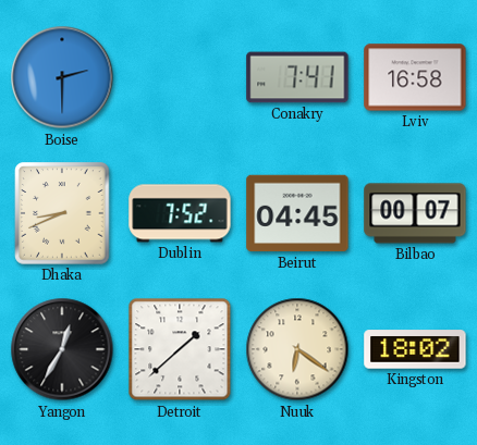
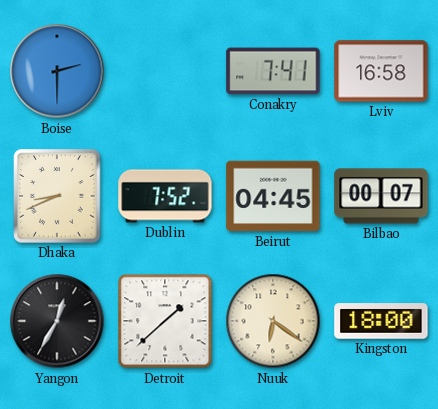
Kingston: 18:02 -> 18:00
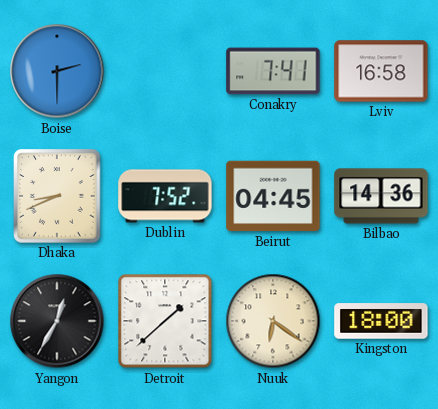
Bilbao: 00:07 -> 14:36
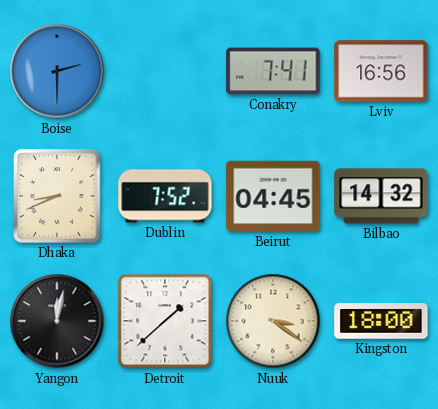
Lviv: 16:58 -> 16:56
Bilbao: 14:36 -> 14:32
Yangon: 12:35 -> 12:02
Nuuk: 6:21 -> 3:21
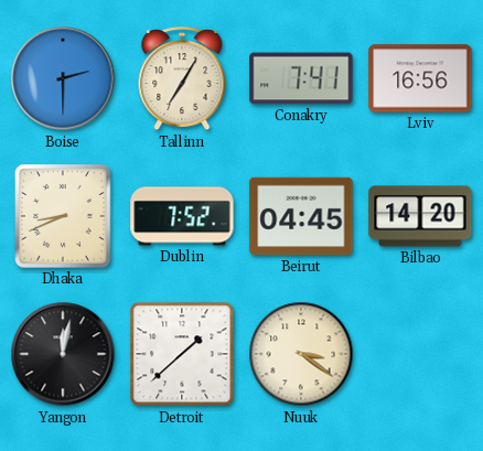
Tallinn: none -> 7:05
Bilbao: 14:32 -> 14:20
Kingston: 18:00 -> none
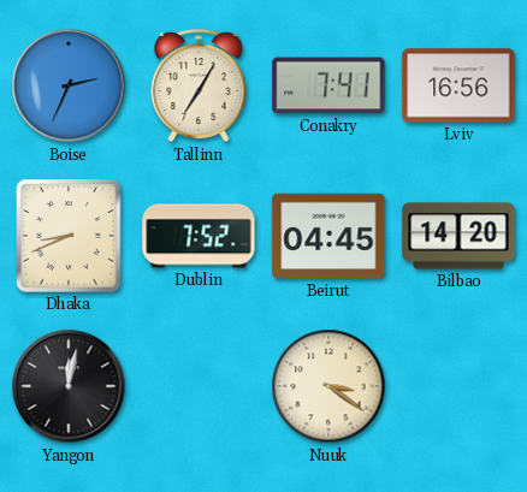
Boise: 2:30 -> 2:34
Detroit: 1:38 -> none
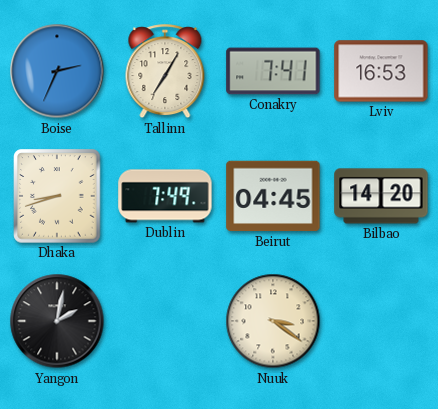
Lviv: 16:56 -> 16:53
Dhaka: 8:41 -> 8:42
Dublin: 7:52 -> 7:49
Yangon: 12:02 -> 2:02
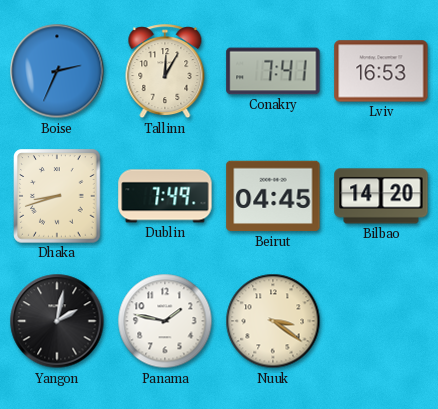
Tallinn: 7:05 -> 12:05
Panama: none -> 1:47
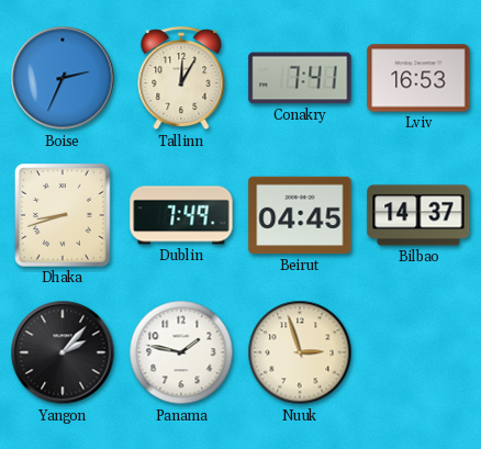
Bilbao: 14:20 -> 14:37
Yangon: 2:02 -> 2:07
Nuuk: 3:21 -> 2:57
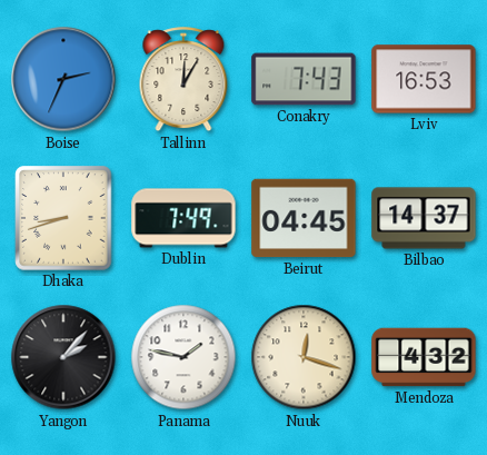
Conakry: 7:41 -> 7:43
Nuuk: 2:57 -> 12:18
Mendoza: none -> 4:32
